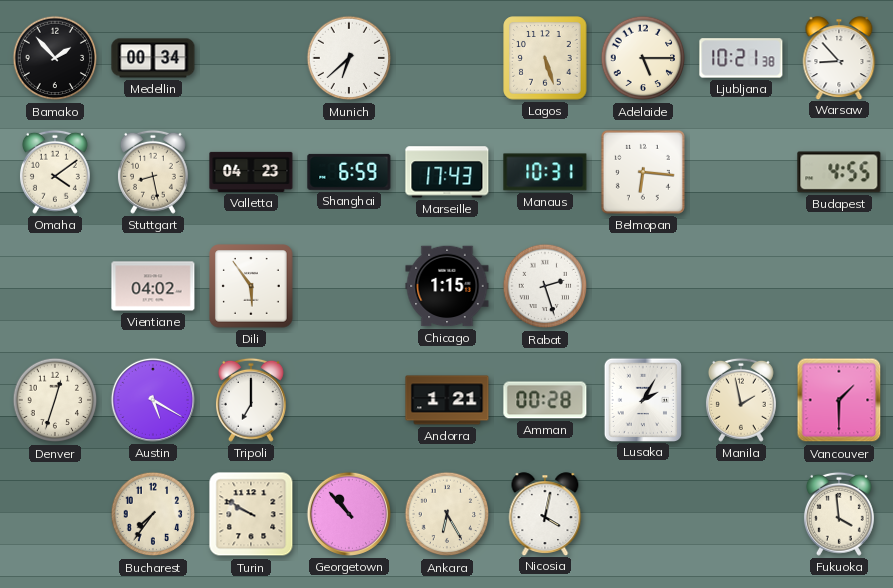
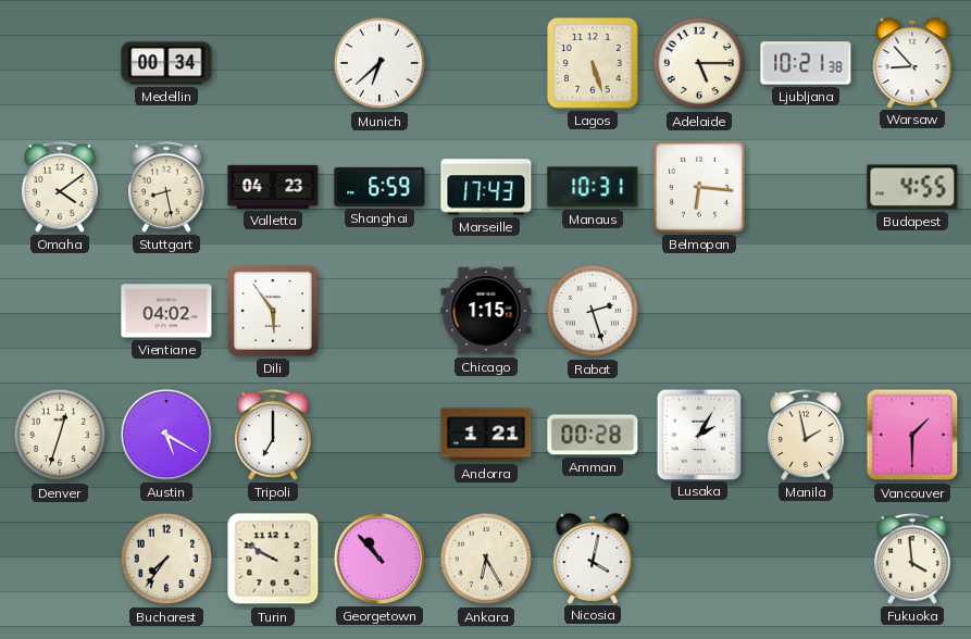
Bamako: 1:53 -> none
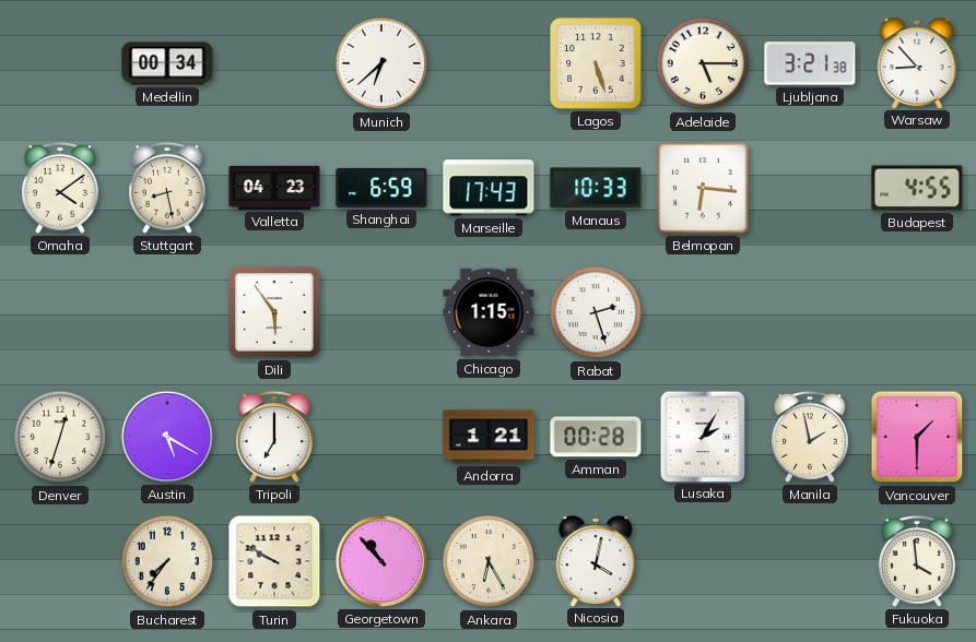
Ljubljana: 10:21 -> 3:21
Manaus: 10:31 -> 10:33
Vientiane: 04:02 -> none
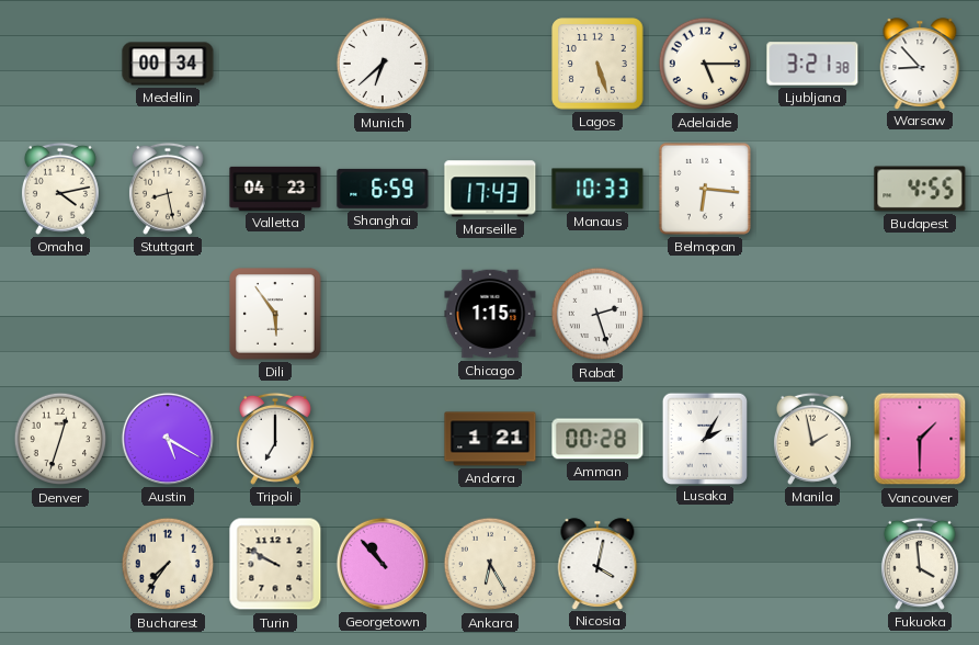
Omaha: 4:09 -> 4:13
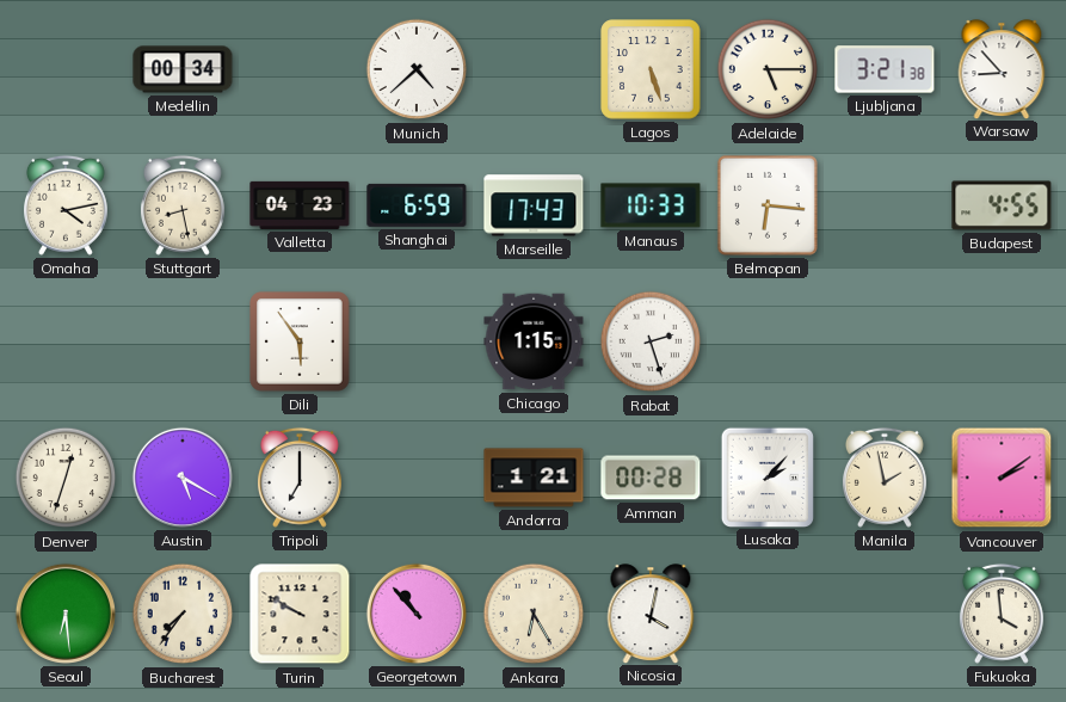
Munich: 6:38 -> 4:38
Lusaka: 2:05 -> 2:07
Vancouver: 1:30 -> 2:09
Seoul: none -> 6:29
